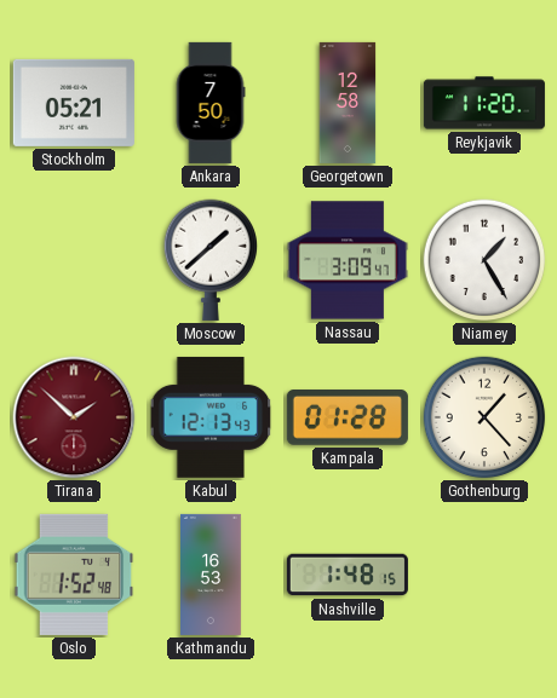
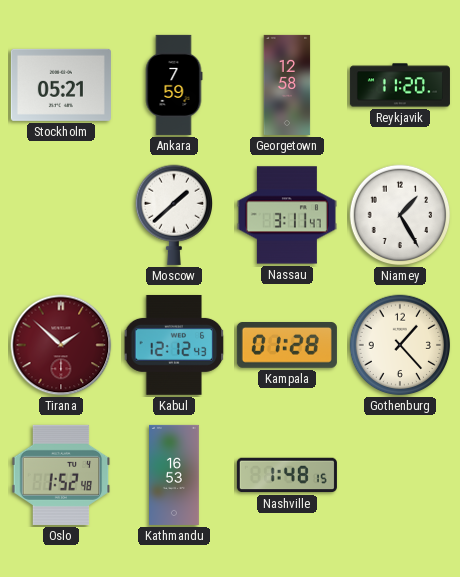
Ankara: 7:50 -> 7:59
Nassau: 3:09 -> 3:11
Kabul: 12:13 -> 12:12
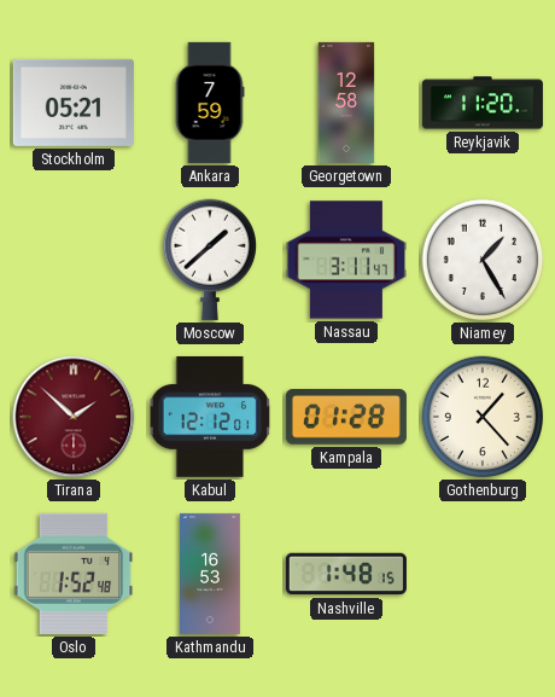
Kabul: 12:12:43 -> 12:12:01
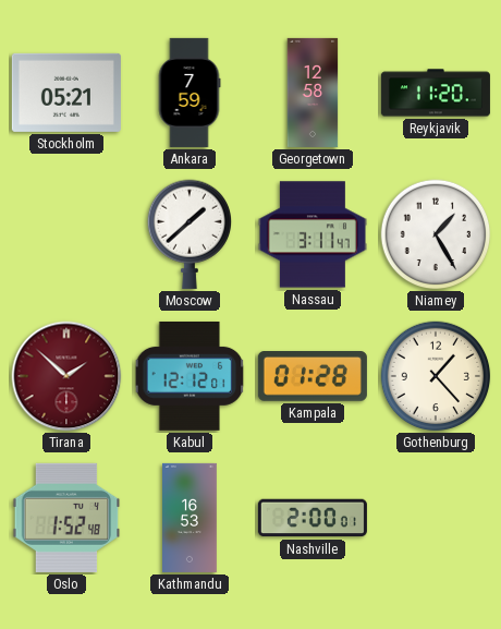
Nashville: 1:48 -> 2:00
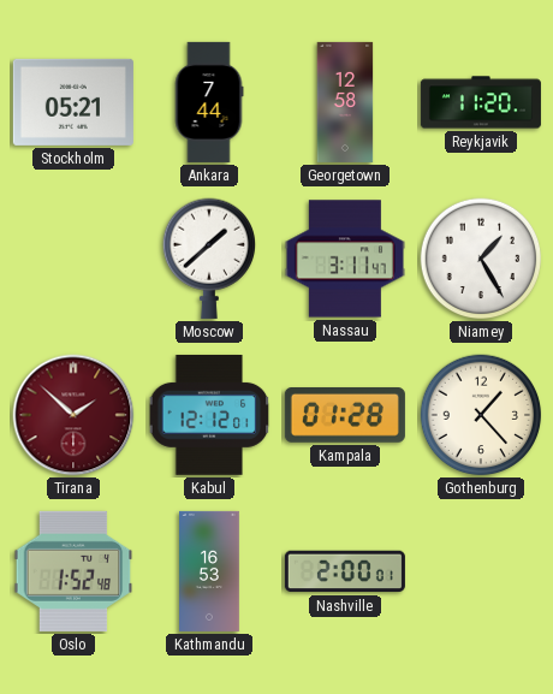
Ankara: 7:59 -> 7:44
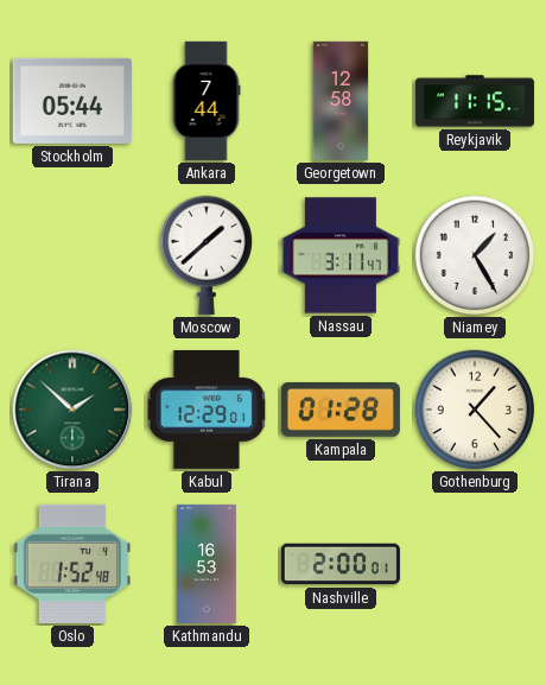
Stockholm: 05:21 -> 05:44
Reykjavik: 11:20 -> 11:15
Tirana dial: burgundy -> green
Kabul: 12:12 -> 12:29
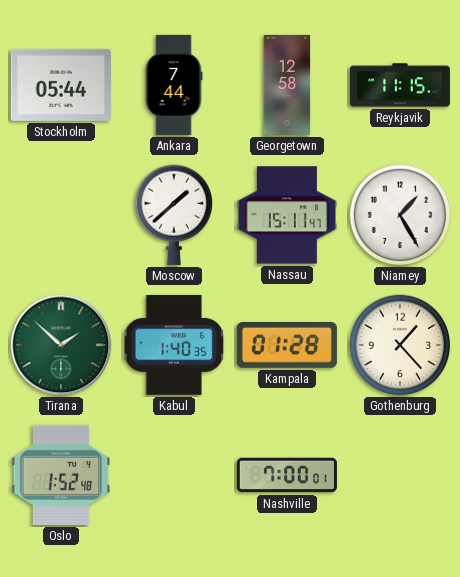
Nassau: 3:11 -> 15:11
Kabul: 12:29 -> 1:40
Kathmandu: 16:53 -> none
Nashville: 2:00 -> 7:00
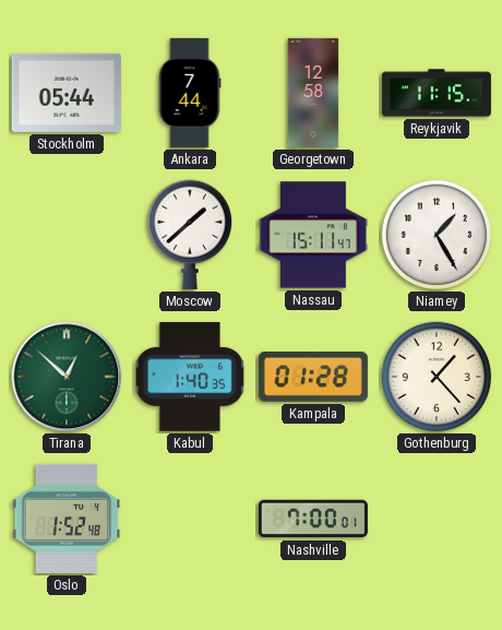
Tirana: 1:52 -> 12:52
